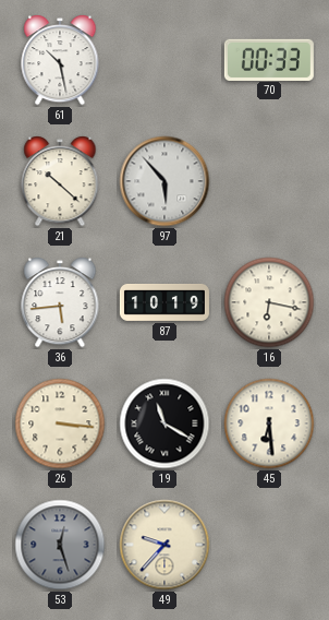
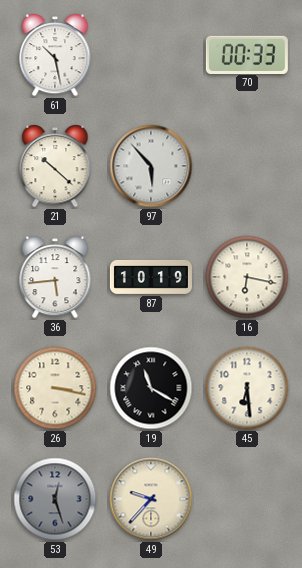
26: 3:16 -> 3:17
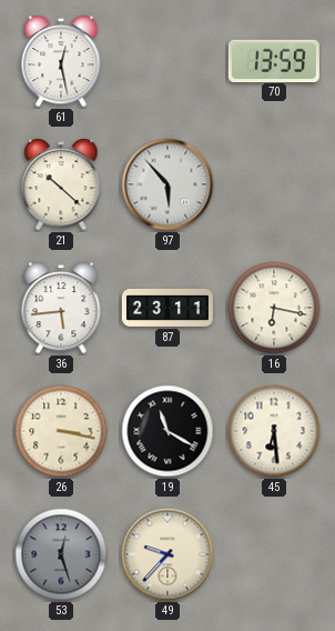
61: 10:28 -> 12:28
70: 00:33 -> 13:59
87: 10:19 -> 23:11
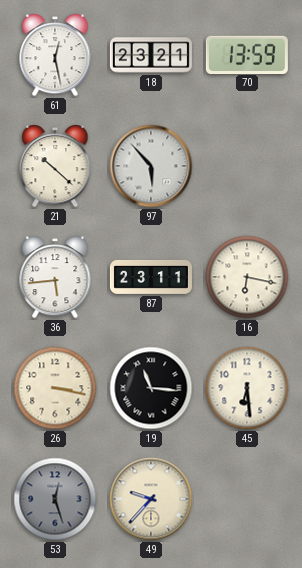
18: none -> 23:21
19: 11:20 -> 11:16
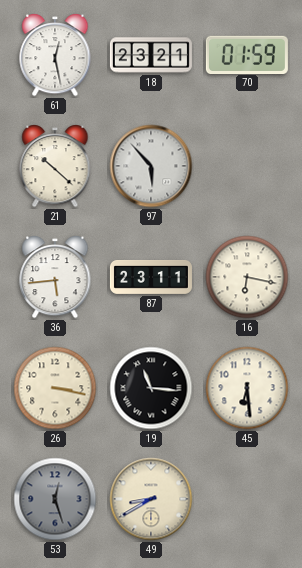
70: 13:59 -> 01:59
49: 9:37 -> 8:40
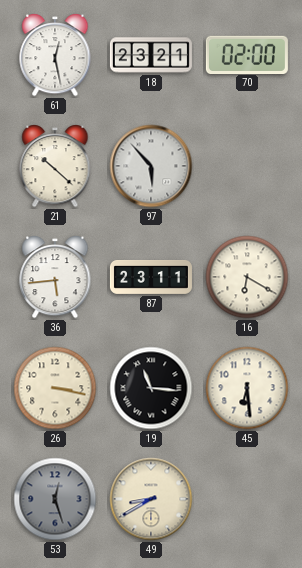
70: 01:59 -> 02:00
16: 6:17 -> 6:20
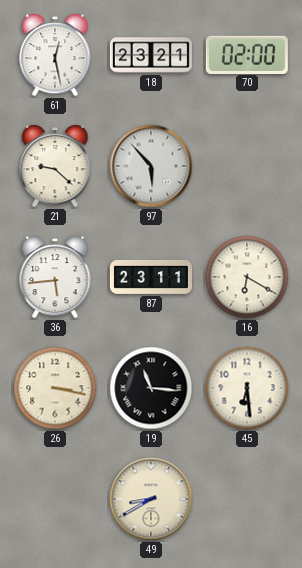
21: 10:22 -> 9:22
53: 12:27 -> none
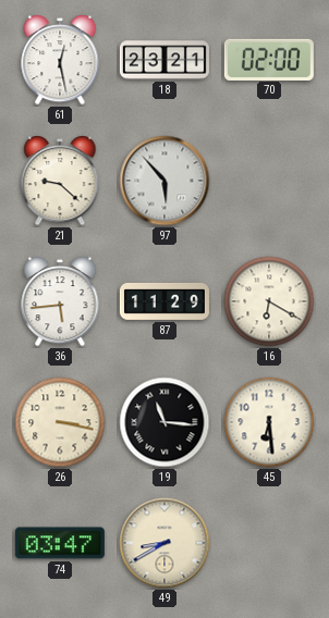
87: 23:11 -> 11:29
74: none -> 03:47
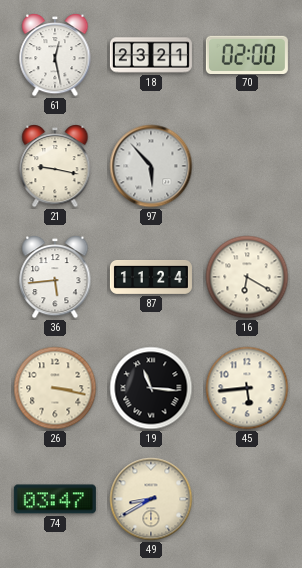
21: 9:22 -> 9:17
87: 11:29 -> 11:24
45: 6:29 -> 5:44
